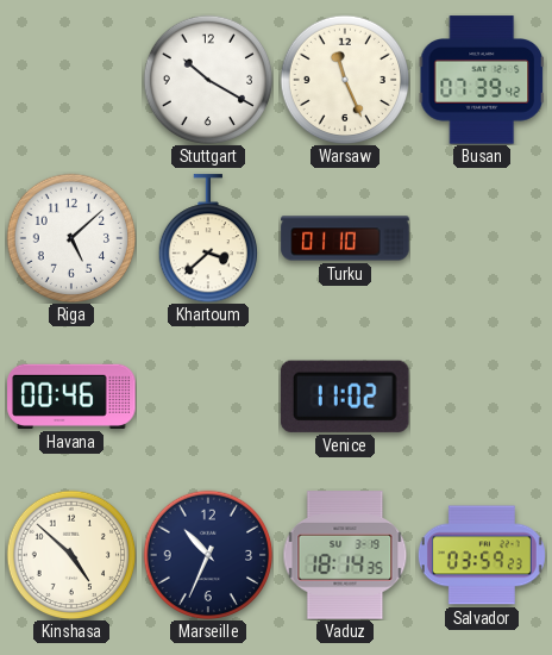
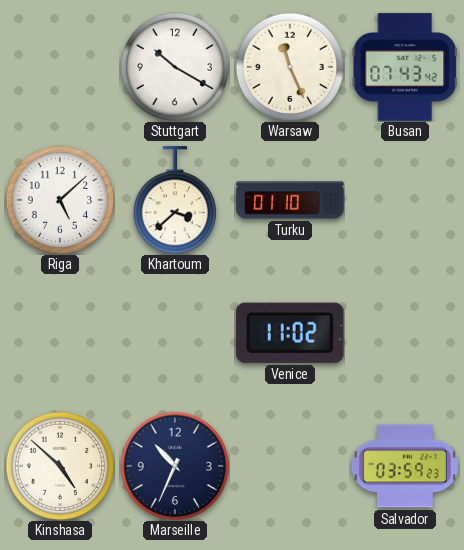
Busan: 07:39 -> 07:43
Havana: 00:46 -> none
Vaduz: 18:14 -> none
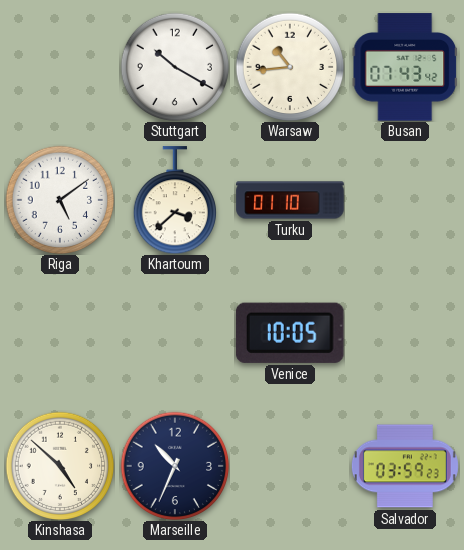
Warsaw: 11:26 -> 10:44
Riga: 5:08 -> 5:09
Venice: 11:02 -> 10:05
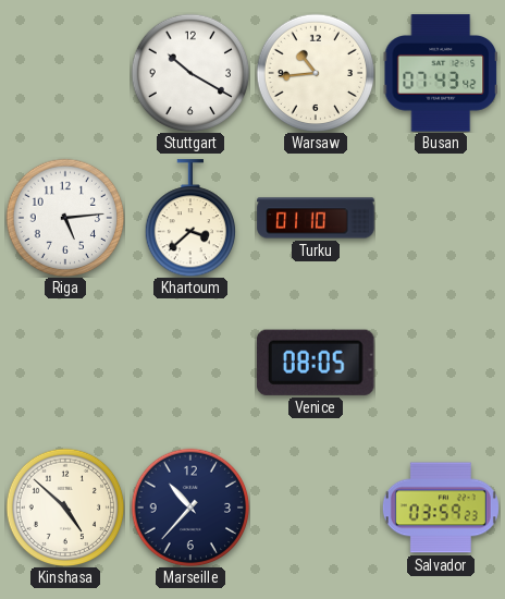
Riga: 5:09 -> 5:14
Venice: 10:05 -> 08:05
Marseille: 10:34 -> 10:37
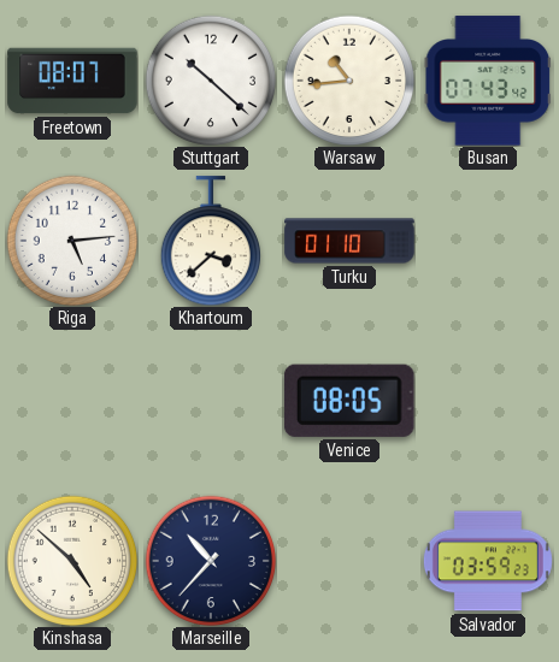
Freetown: none -> 08:07
Stuttgart: 10:20 -> 10:22
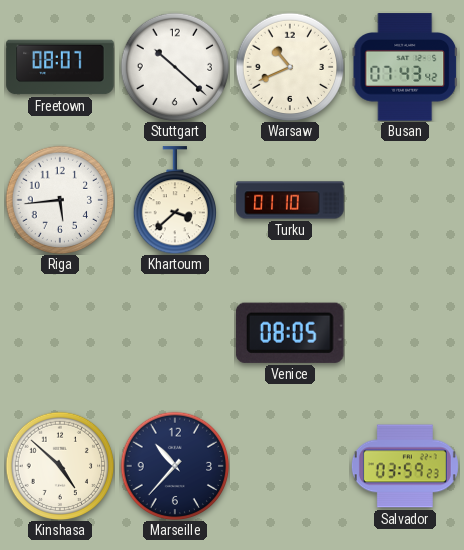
Warsaw: 10:44 -> 10:41
Riga: 5:14 -> 5:44
